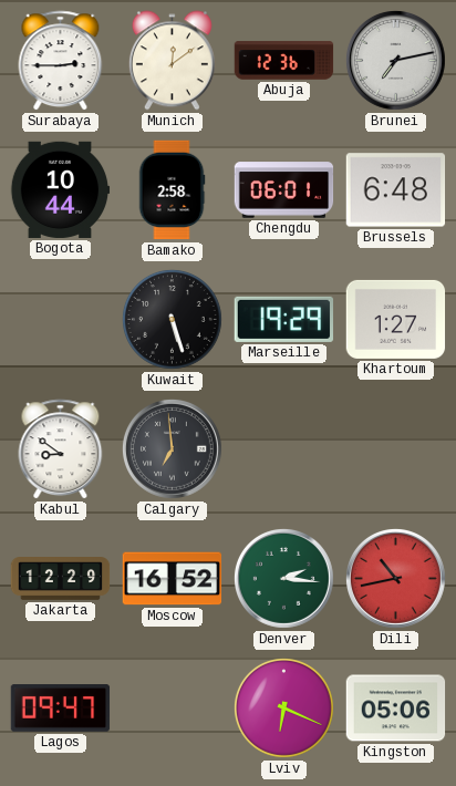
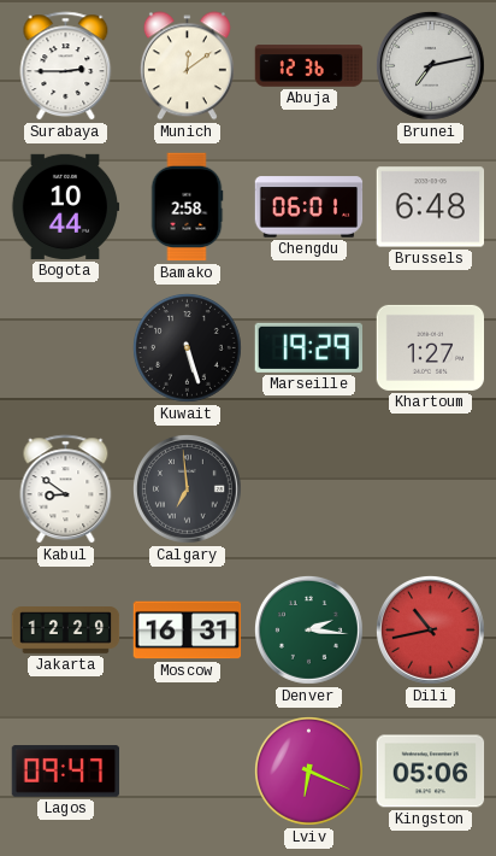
Moscow: 16:52 -> 16:31
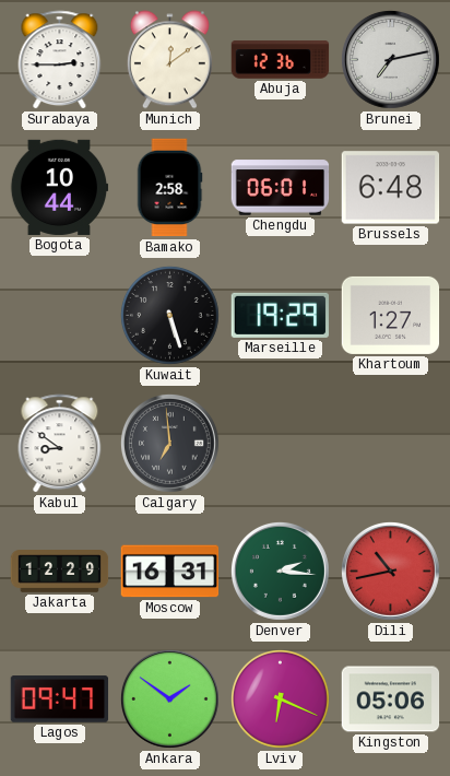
Ankara: none -> 1:51
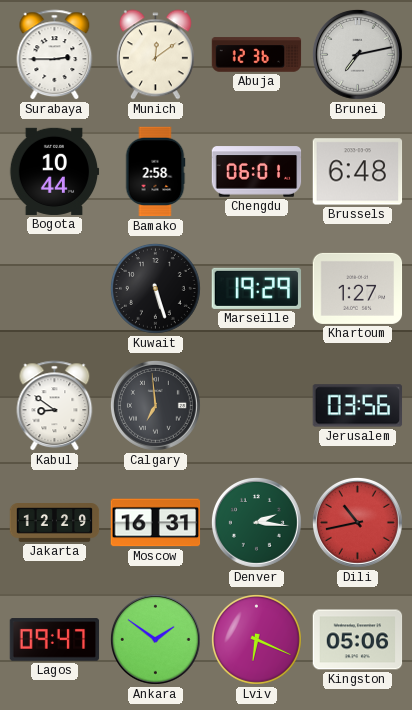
Jerusalem: none -> 03:56
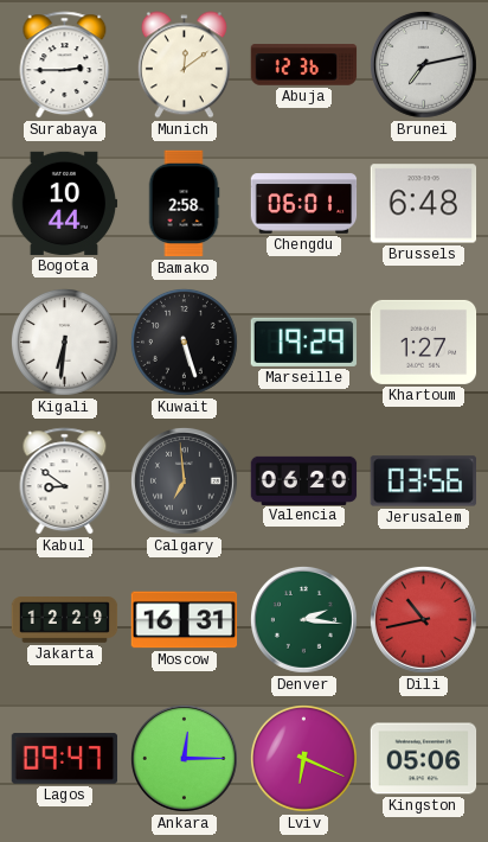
Kigali: none -> 6:31
Valencia: none -> 06:20
Ankara: 1:51 -> 12:15
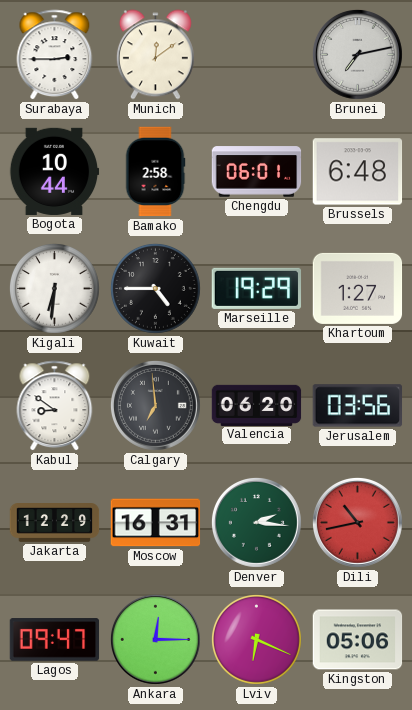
Abuja: 12:36 -> none
Kuwait: 5:27 -> 4:45
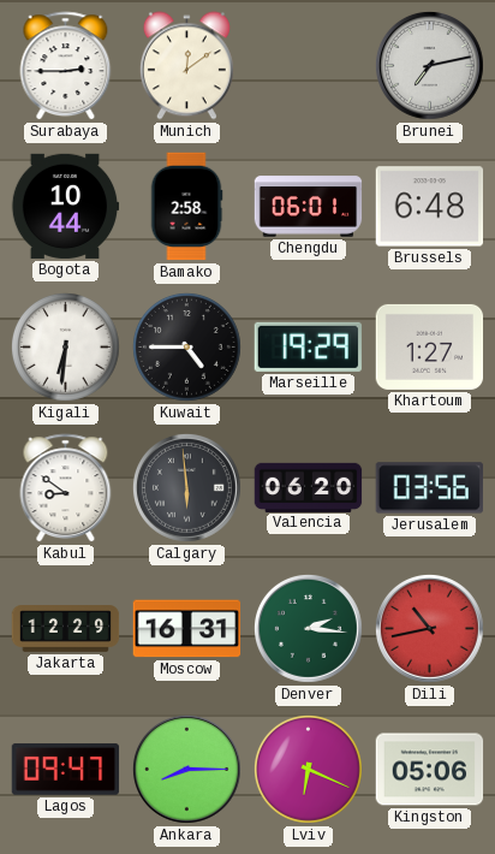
Calgary: 6:59 -> 5:59
Ankara: 12:15 -> 8:15
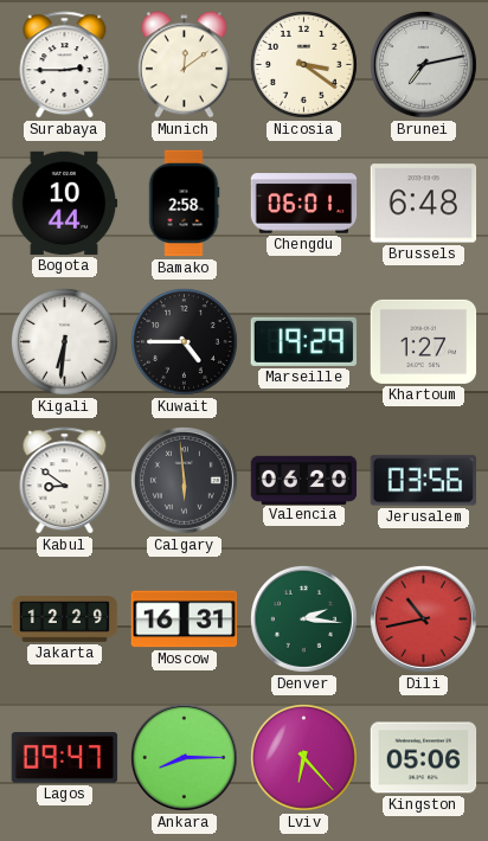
Nicosia: none -> 3:21
Lviv: 6:19 -> 6:23
